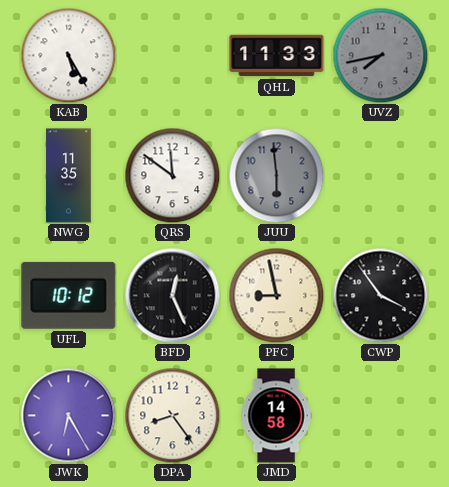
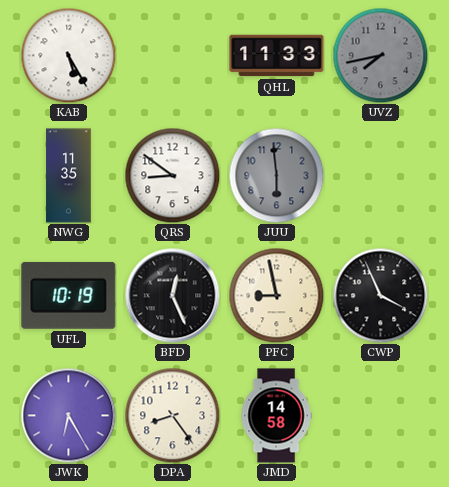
QRS: 11:51 -> 8:51
UFL: 10:12 -> 10:19
CWP: 3:54 -> 3:56
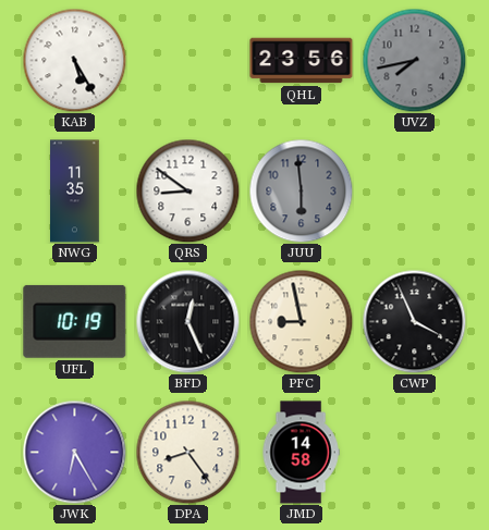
QHL: 11:33 -> 23:56
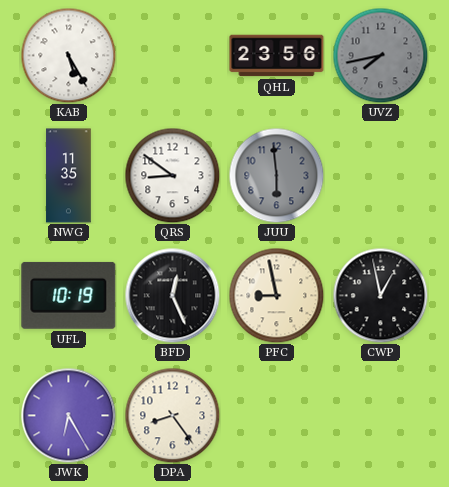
CWP: 3:56 -> 12:58
JMD: 14:58 -> none
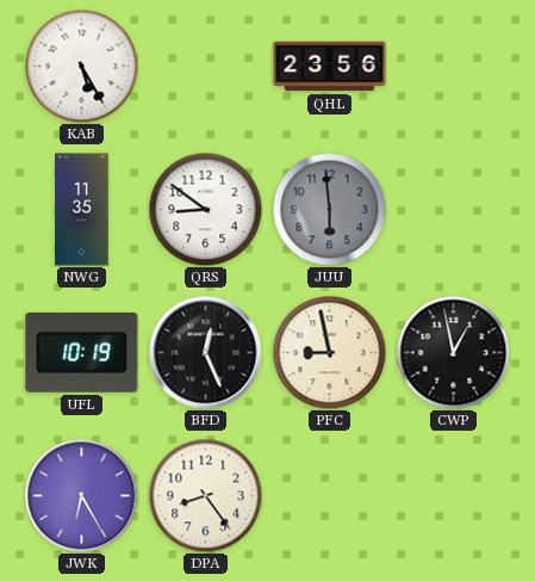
UVZ: 7:43 -> none
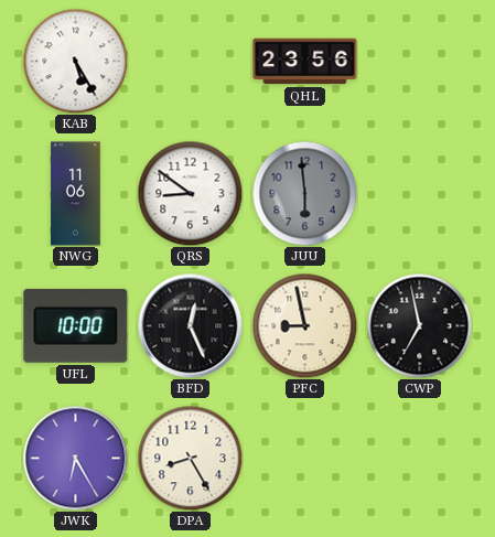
NWG: 11:35 -> 11:06
UFL: 10:19 -> 10:00
CWP: 12:58 -> 6:58
DPA: 8:24 -> 8:25
